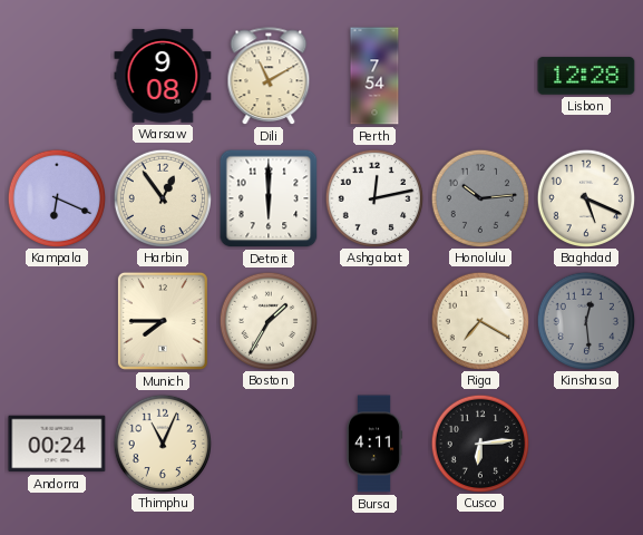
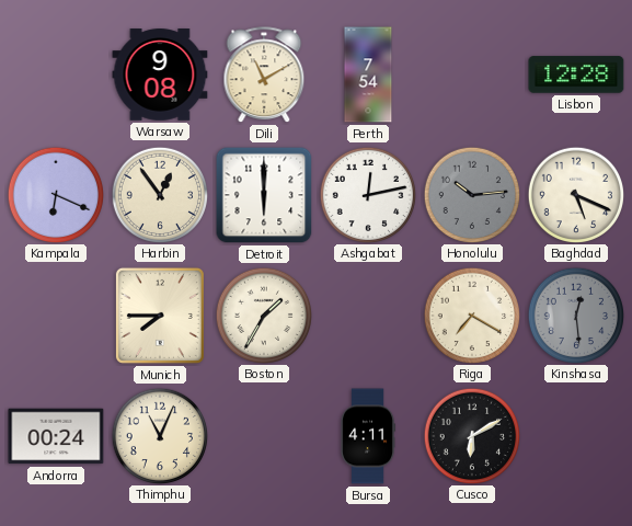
Cusco: 6:14 -> 6:10
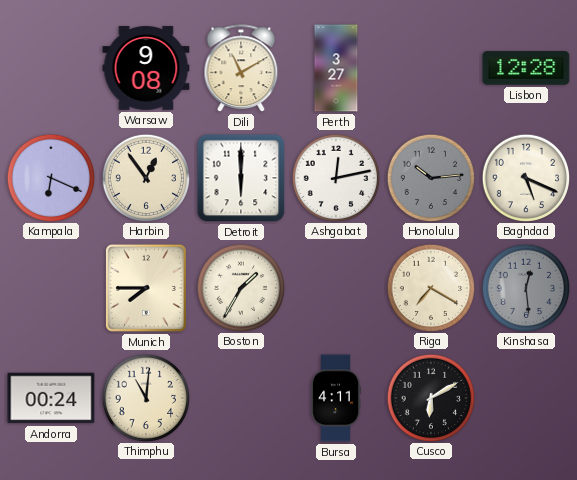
Perth: 7:54 -> 3:27
Thimphu: 11:04 -> 11:01
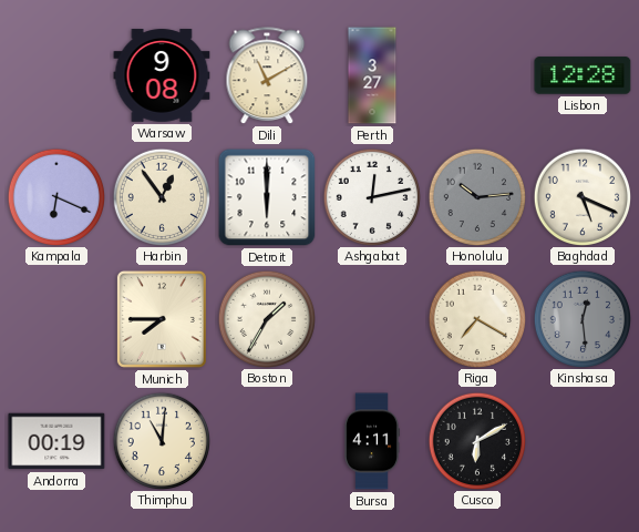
Andorra: 00:24 -> 00:19
